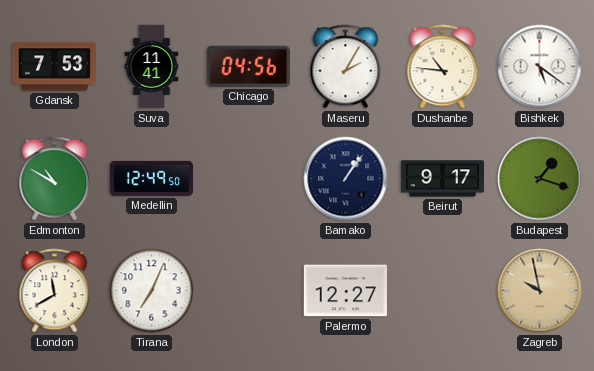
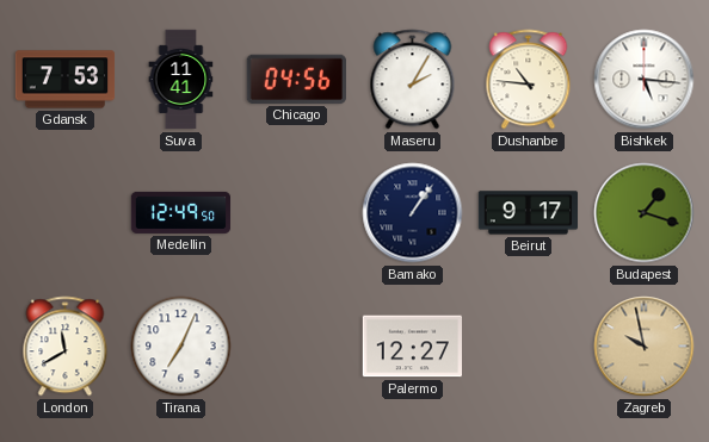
Bishkek: 5:21 -> 5:16
Edmonton: 10:50 -> none
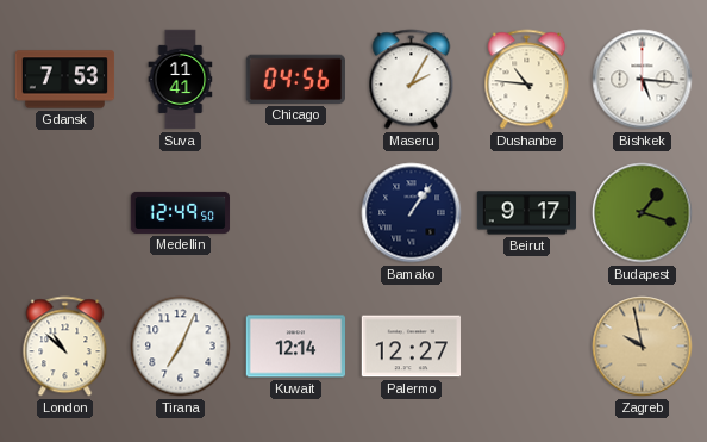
London: 11:40 -> 10:52
Kuwait: none -> 12:14
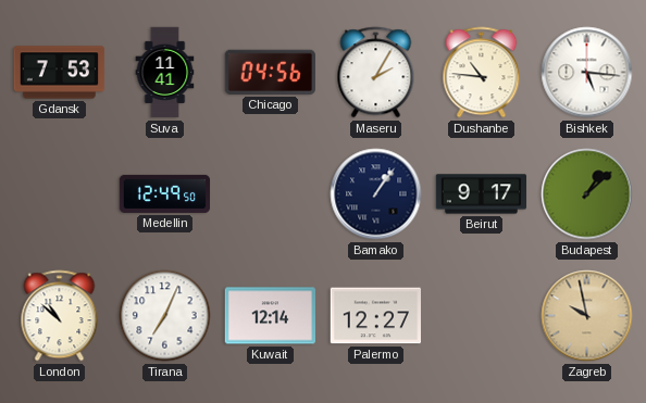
Budapest: 1:18 -> 1:08
